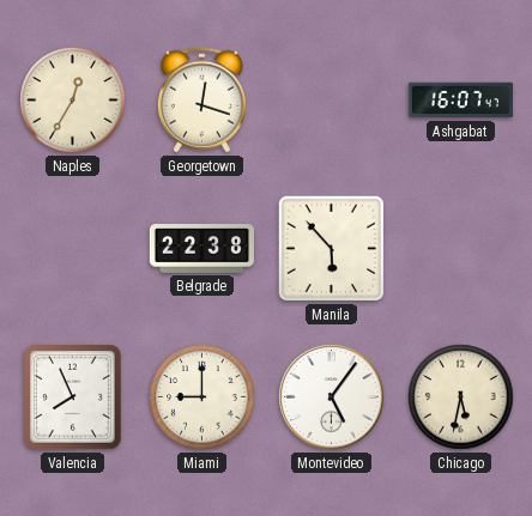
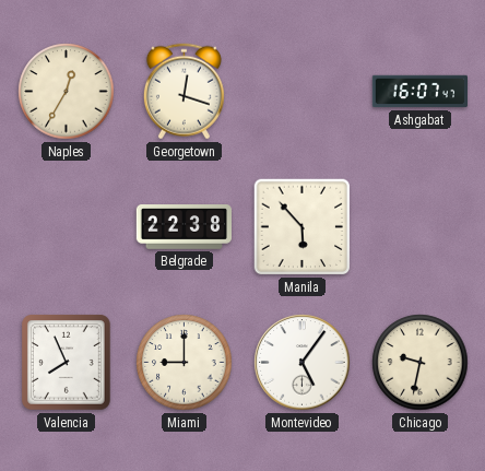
Chicago: 5:32 -> 9:32
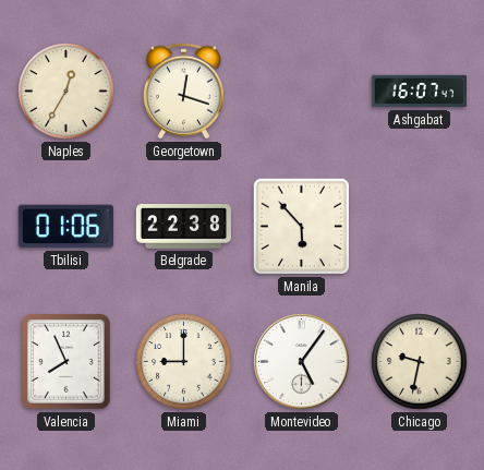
Tbilisi: none -> 01:06
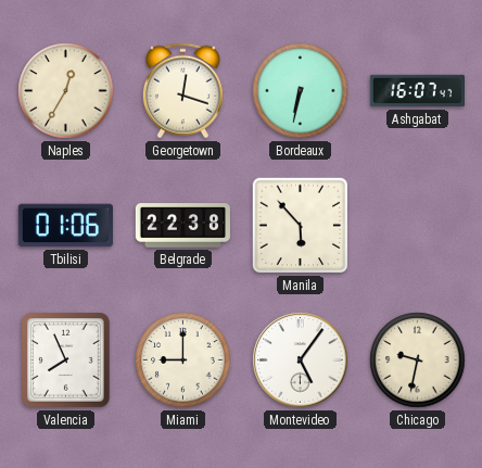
Bordeaux: none -> 6:32
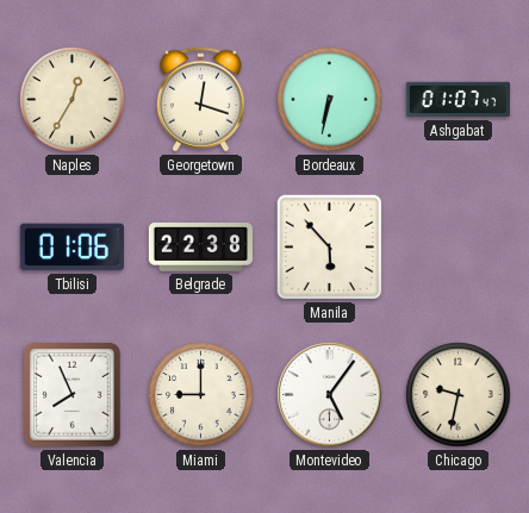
Ashgabat: 16:07 -> 01:07
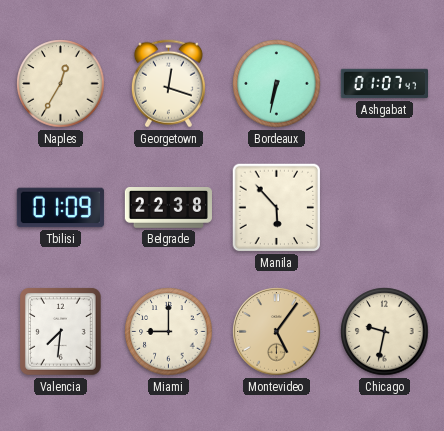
Tbilisi: 01:06 -> 01:09
Valencia: 7:56 -> 7:31
Montevideo dial: white -> champagne
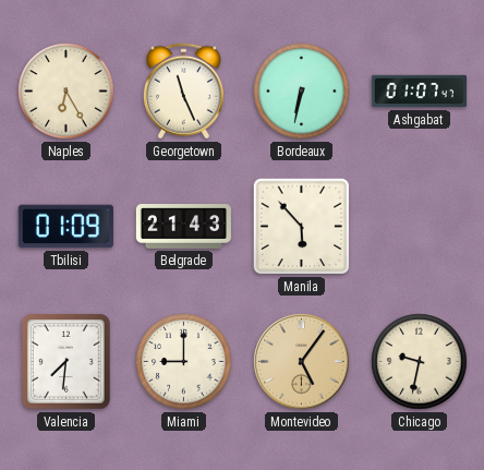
Naples: 12:35 -> 6:25
Georgetown: 12:18 -> 11:26
Belgrade: 22:38 -> 21:43
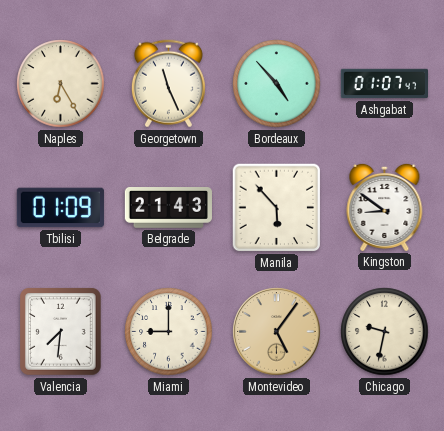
Bordeaux: 6:32 -> 4:53
Kingston: none -> 8:51
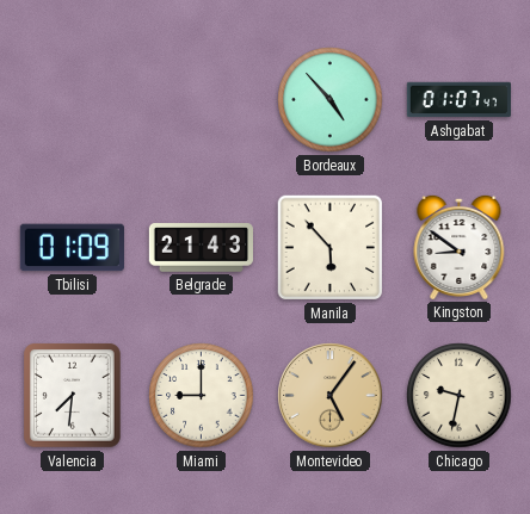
Naples: 6:25 -> none
Georgetown: 11:26 -> none
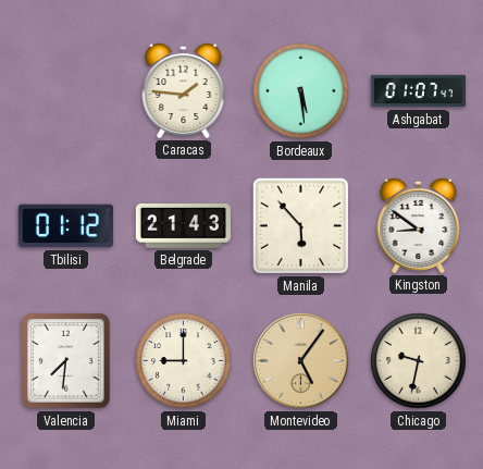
Caracas: none -> 1:46
Bordeaux: 4:53 -> 5:29
Tbilisi: 01:09 -> 01:12
